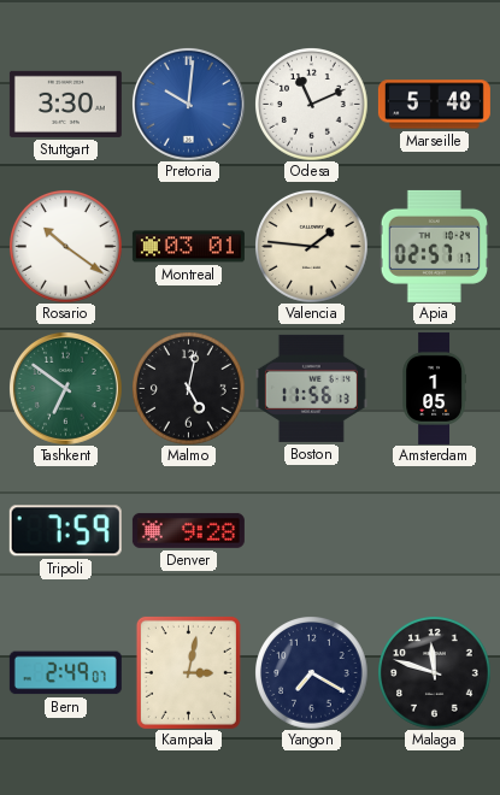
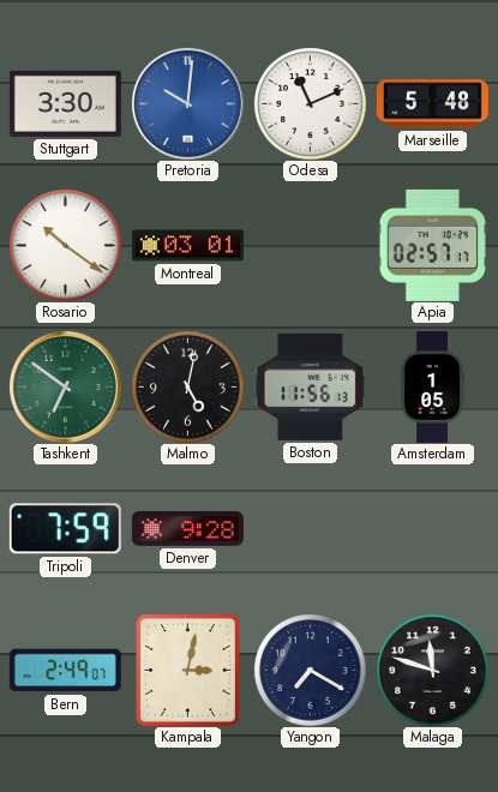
Valencia: 1:46 -> none
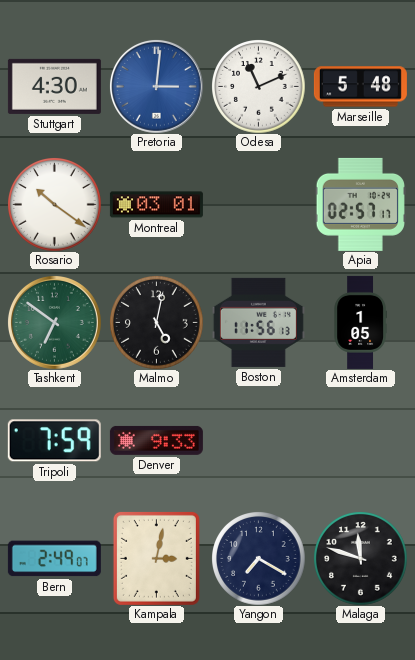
Stuttgart: 3:30 -> 4:30
Pretoria: 10:01 -> 3:01
Denver: 9:28 -> 9:33
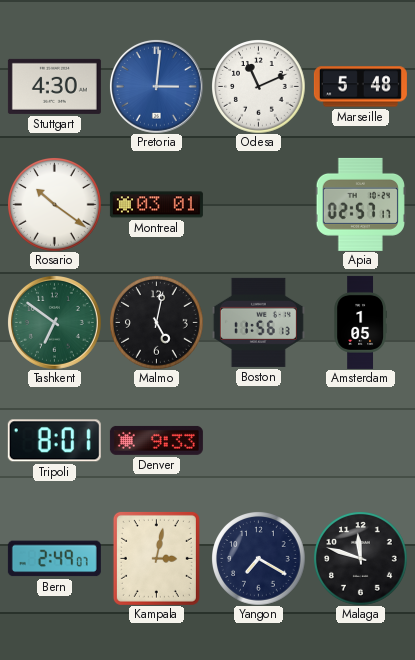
Tripoli: 7:59 -> 8:01
